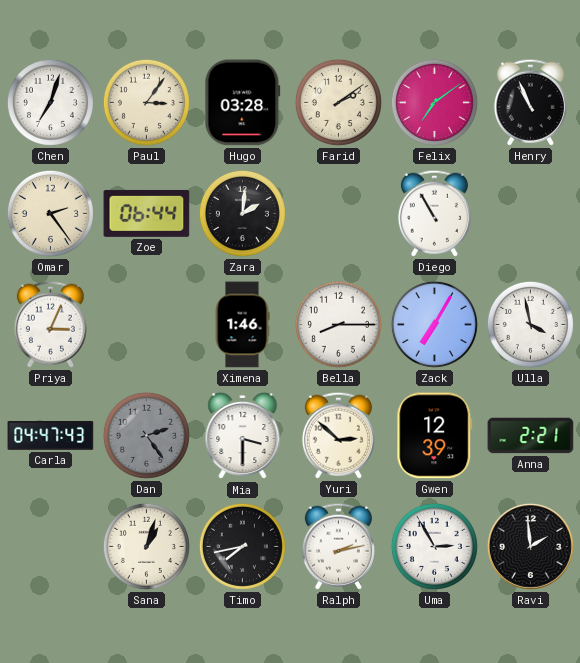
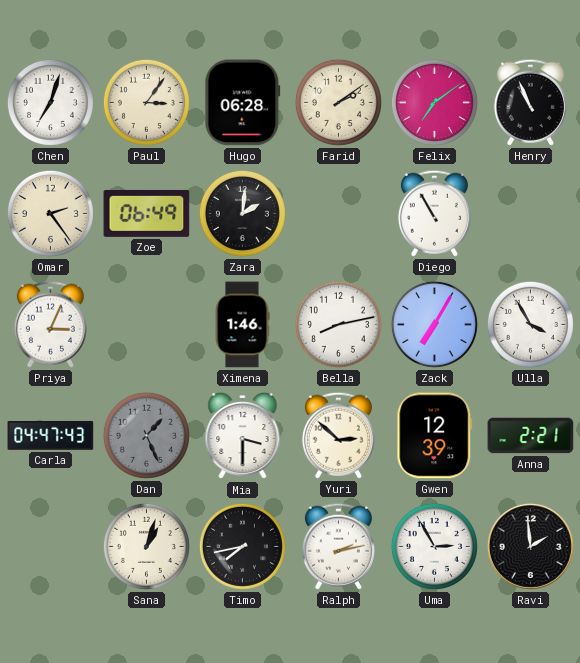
Hugo: 03:28 -> 06:28
Zoe: 06:44 -> 06:49
Bella: 8:15 -> 8:13
Ulla: 3:58 -> 3:55
Dan: 2:24 -> 1:26
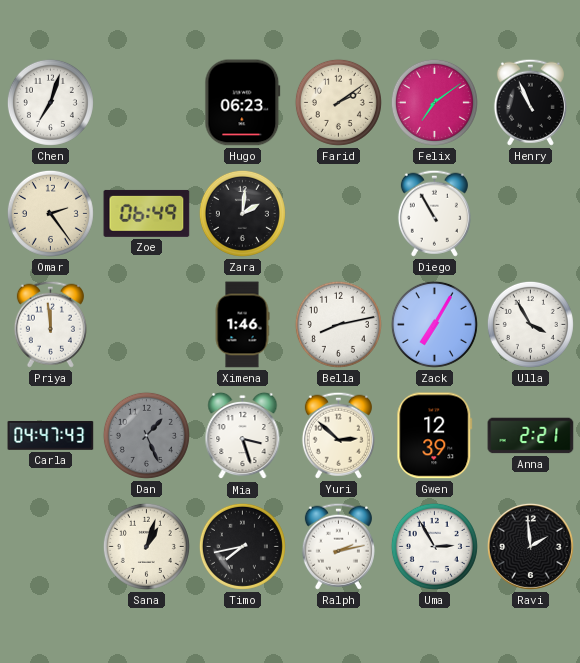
Paul: 3:06 -> none
Hugo: 06:28 -> 06:23
Priya: 3:04 -> 11:59
Mia: 3:30 -> 3:27
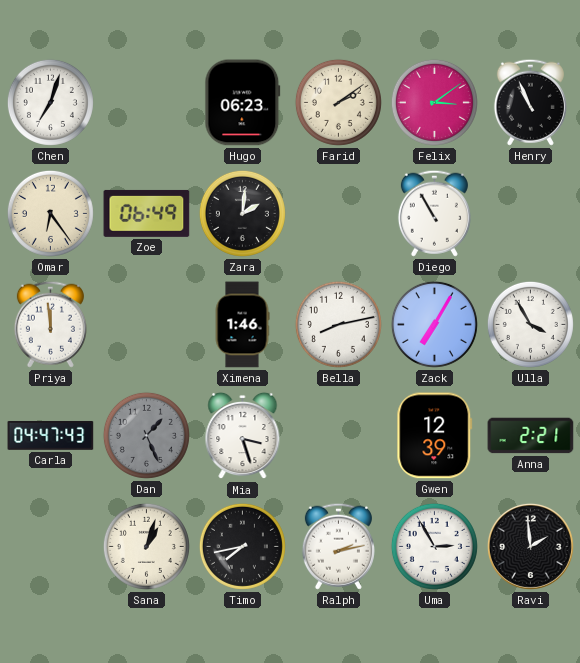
Felix: 7:09 -> 3:09
Omar: 2:24 -> 6:24
Yuri: 2:52 -> none
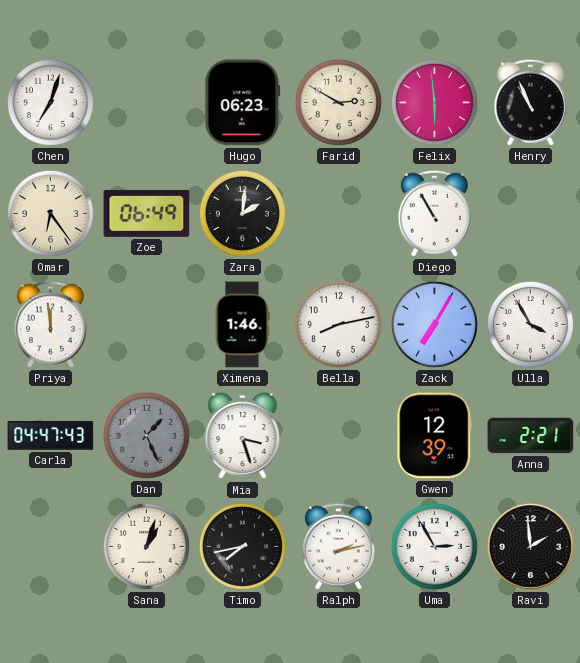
Farid: 2:09 -> 2:50
Felix: 3:09 -> 5:59
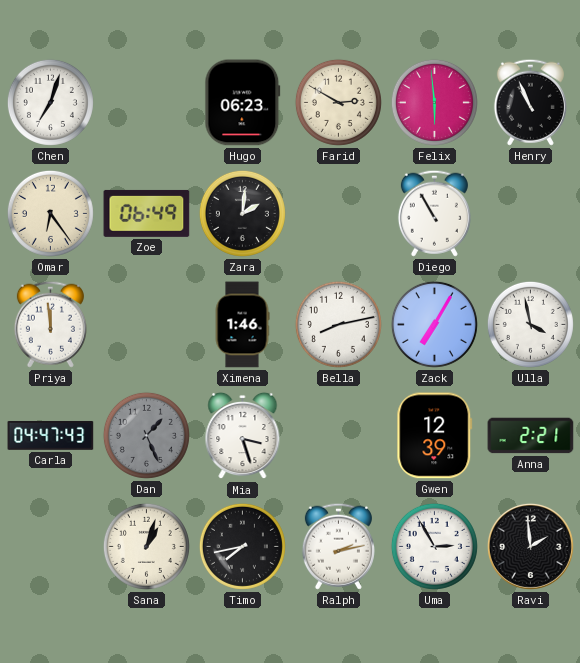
Ulla: 3:55 -> 3:58
